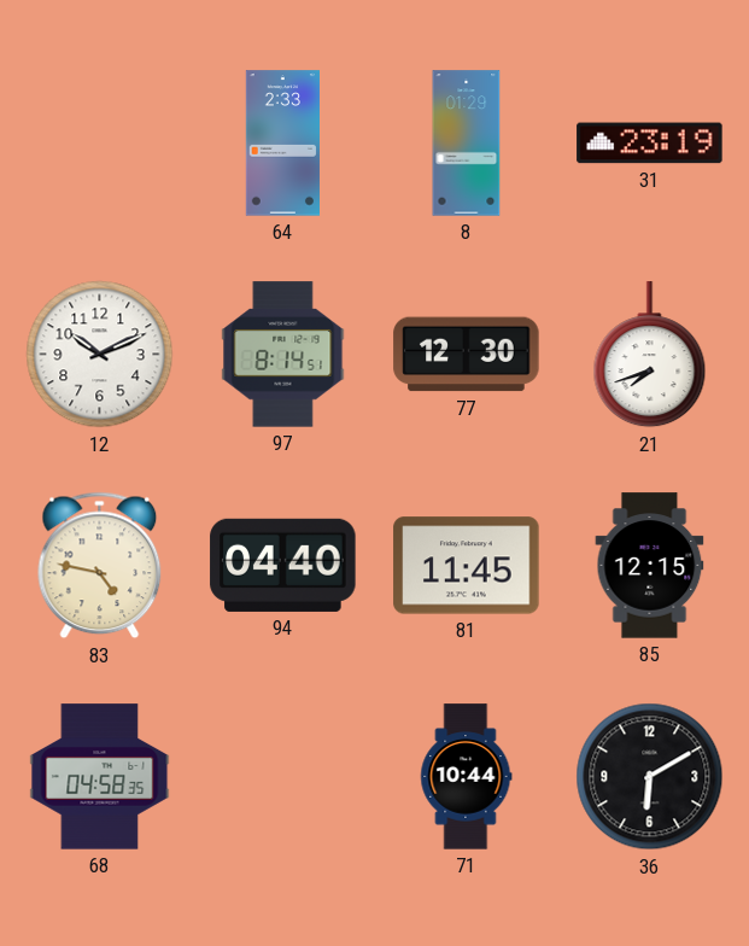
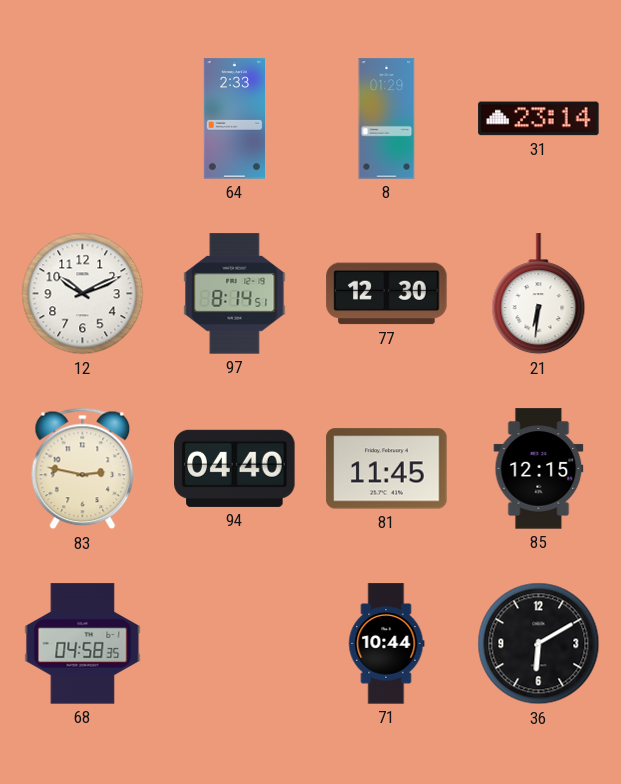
31: 23:19 -> 23:14
21: 7:42 -> 6:31
83: 4:47 -> 2:47
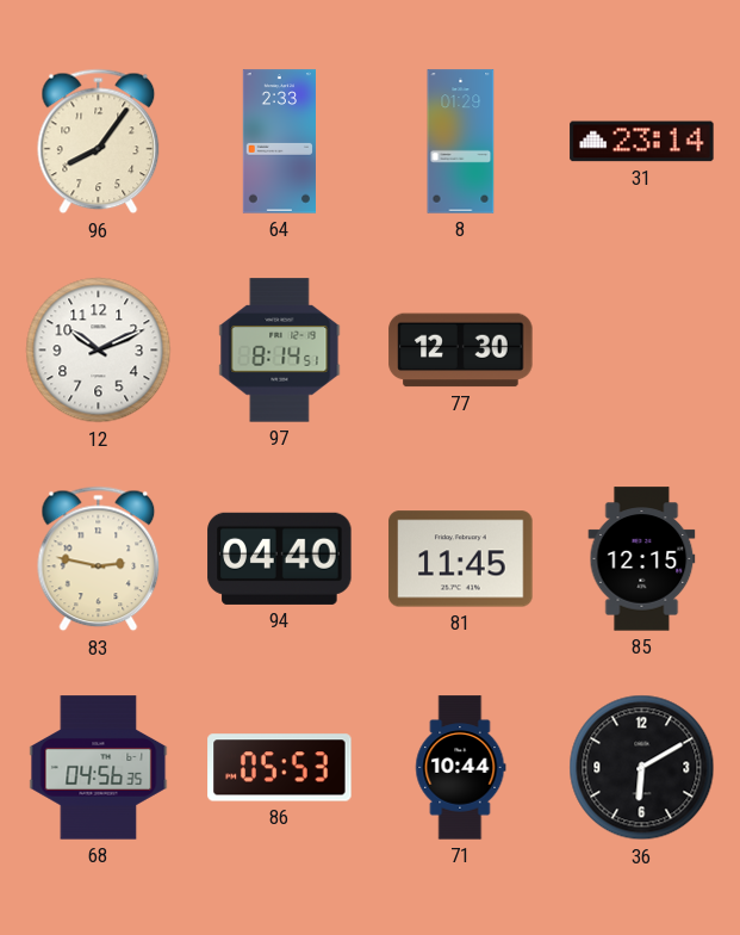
96: none -> 8:06
21: 6:31 -> none
68: 04:58 -> 04:56
86: none -> 05:53
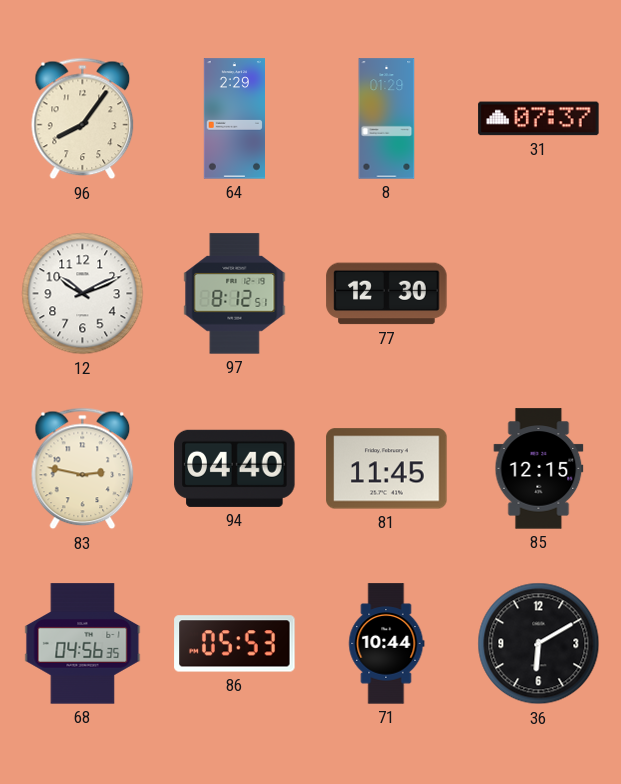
64: 2:33 -> 2:29
31: 23:14 -> 07:37
97: 8:14 -> 8:12
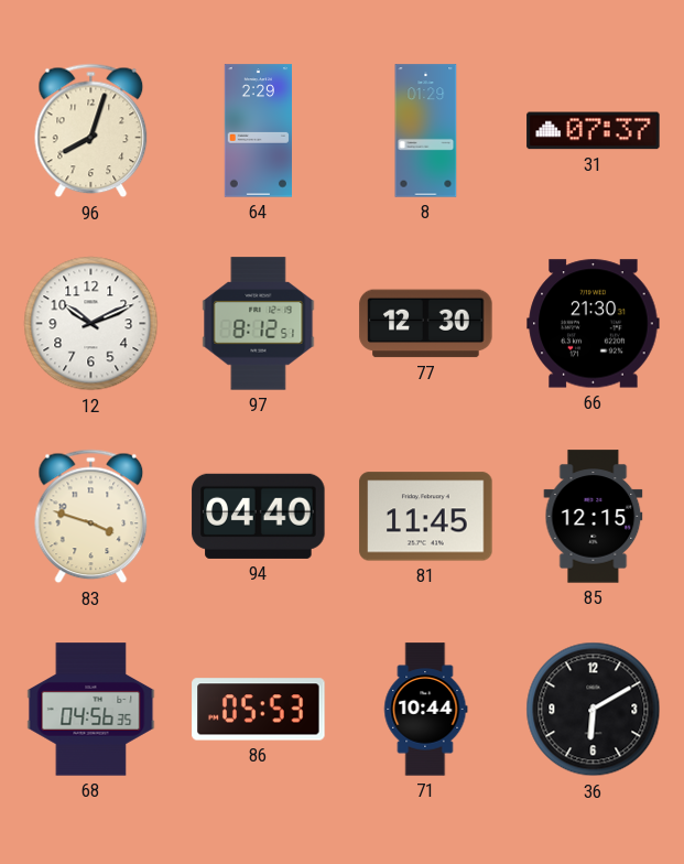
96: 8:06 -> 8:03
66: none -> 21:30
83: 2:47 -> 3:48
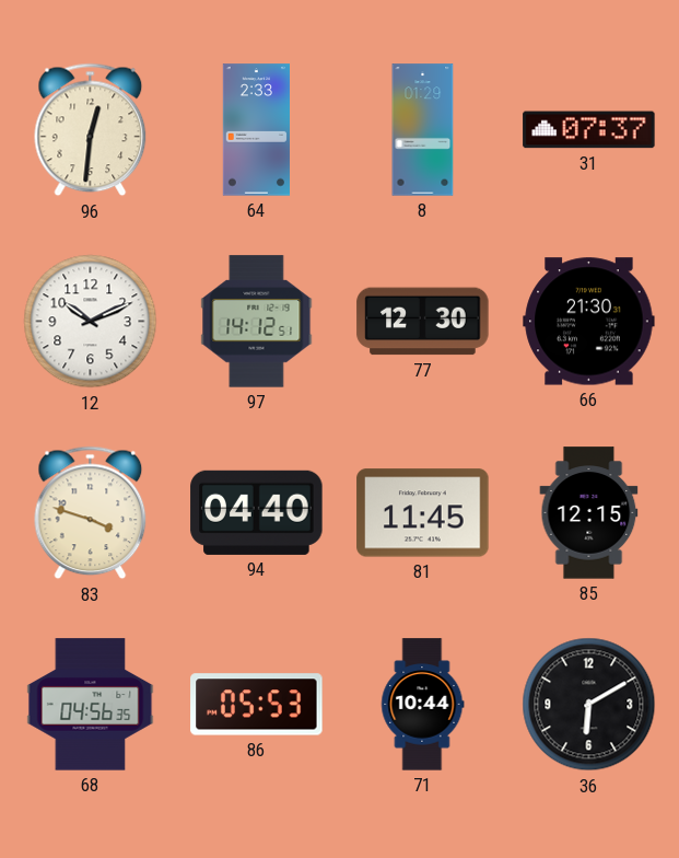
96: 8:03 -> 12:31
64: 2:29 -> 2:33
97: 8:12 -> 14:12
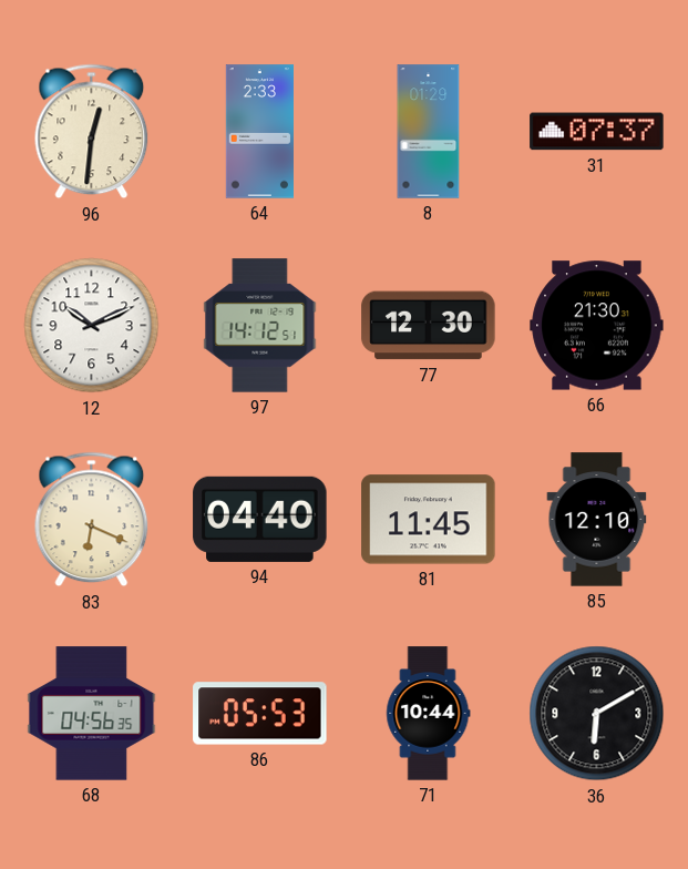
83: 3:48 -> 6:19
85: 12:15 -> 12:10
